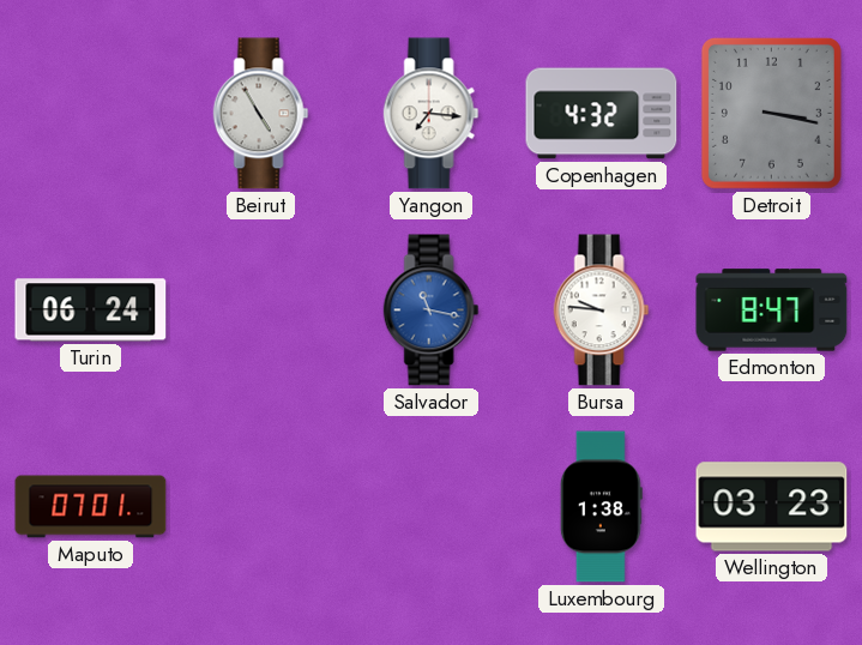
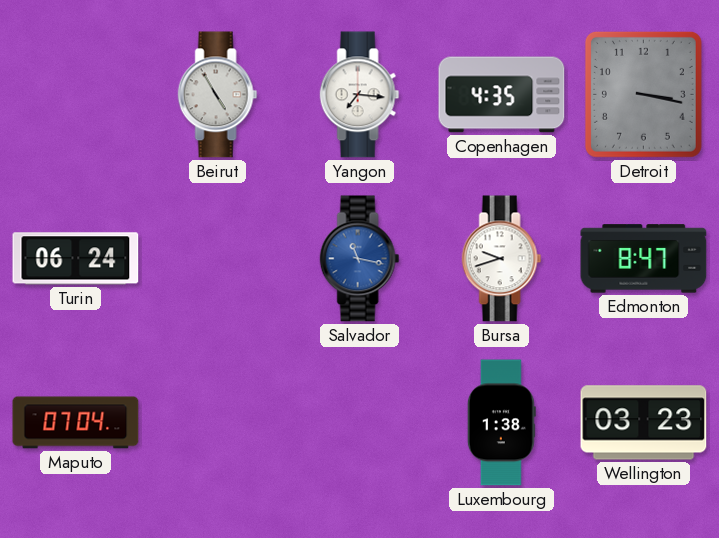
Copenhagen: 4:32 -> 4:35
Bursa: 9:46 -> 9:42
Maputo: 07:01 -> 07:04
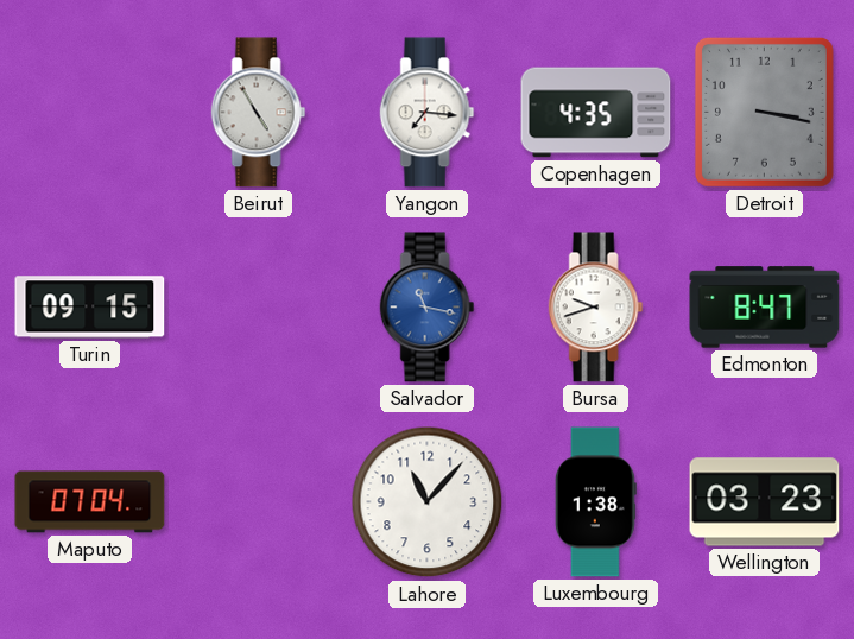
Turin: 06:24 -> 09:15
Lahore: none -> 11:07
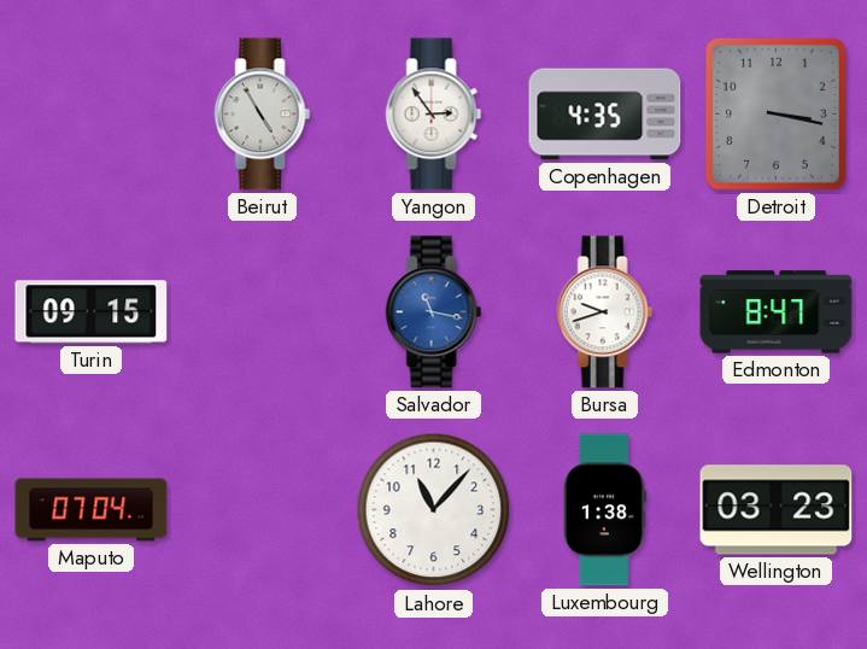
Yangon: 7:16 -> 2:54
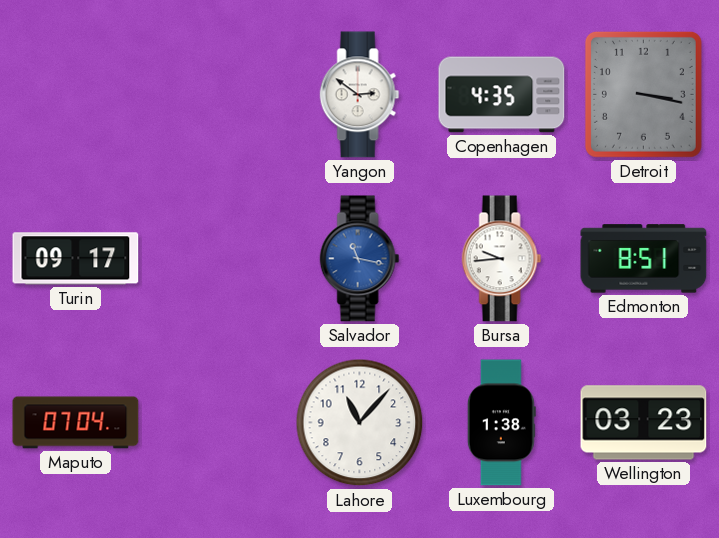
Beirut: 4:55 -> none
Yangon: 2:54 -> 2:51
Turin: 09:15 -> 09:17
Bursa: 9:42 -> 9:44
Edmonton: 8:47 -> 8:51
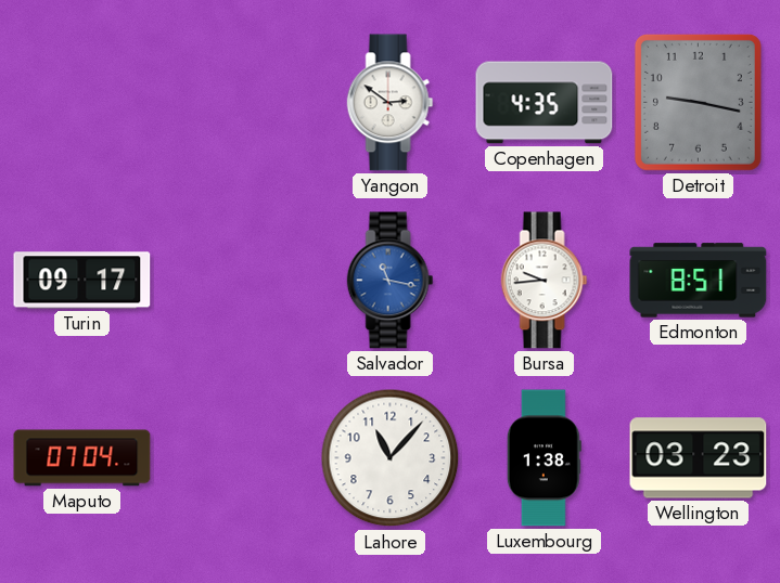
Detroit: 3:17 -> 9:17
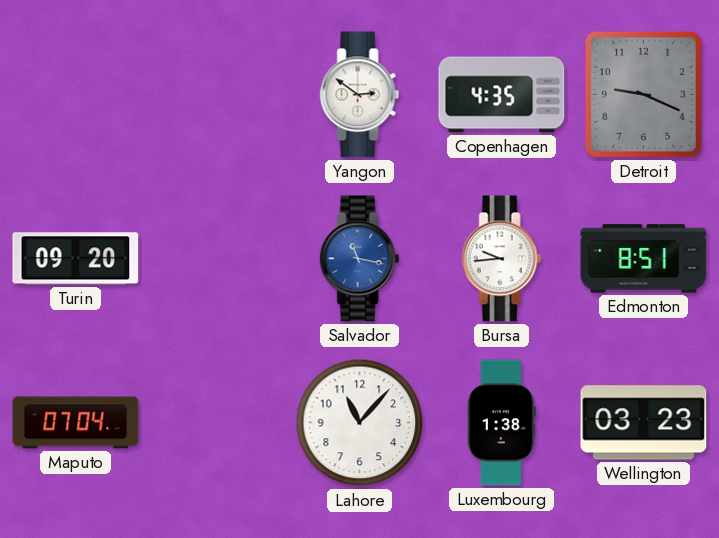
Detroit: 9:17 -> 9:19
Turin: 09:17 -> 09:20
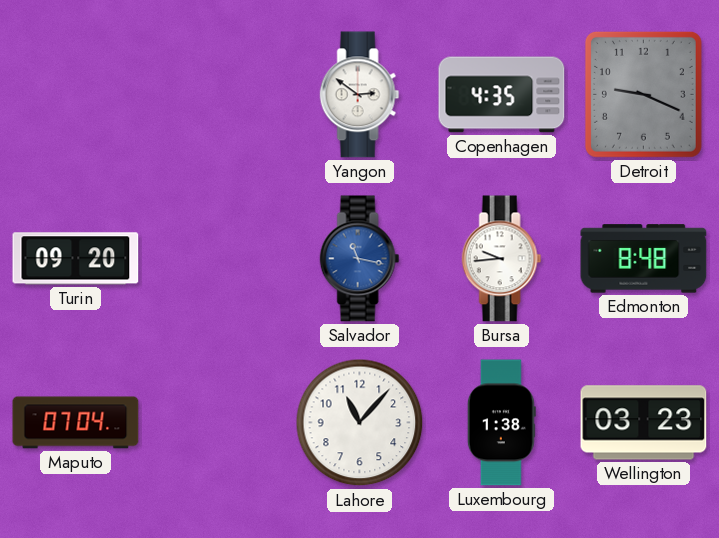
Edmonton: 8:51 -> 8:48
